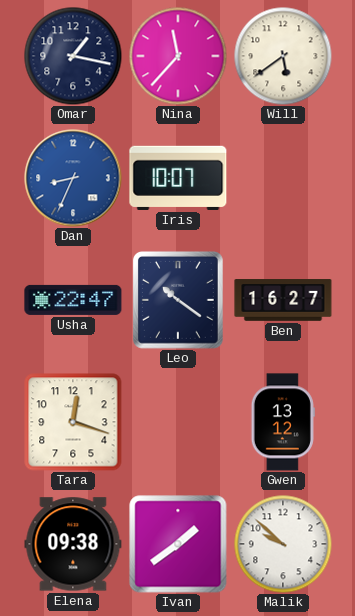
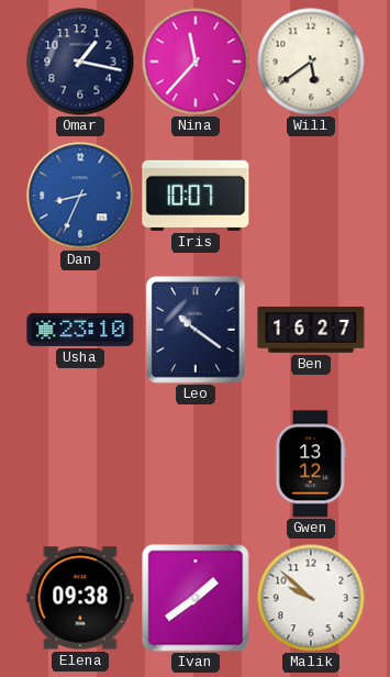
Usha: 22:47 -> 23:10
Tara: 12:18 -> none
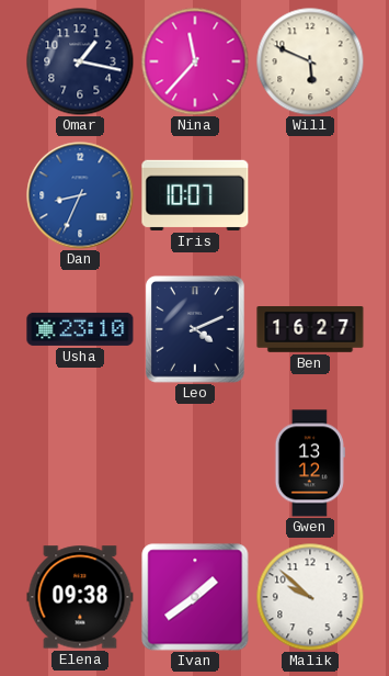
Will: 5:39 -> 5:49
Leo: 10:21 -> 4:11
